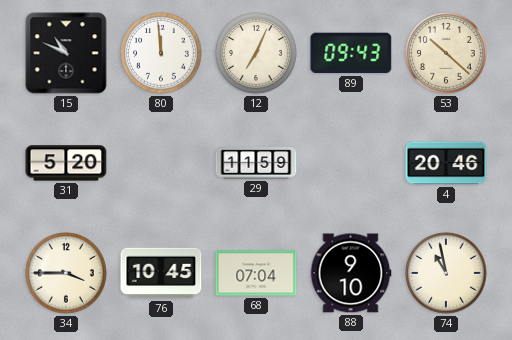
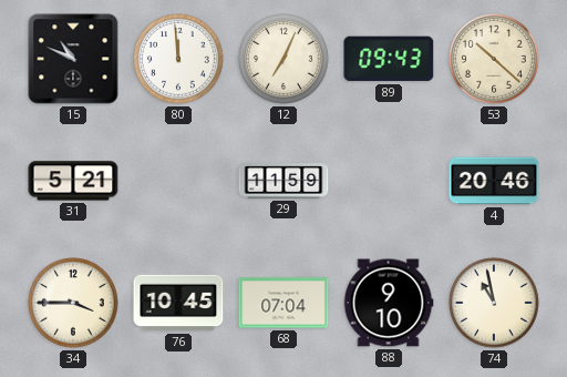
31: 5:20 -> 5:21
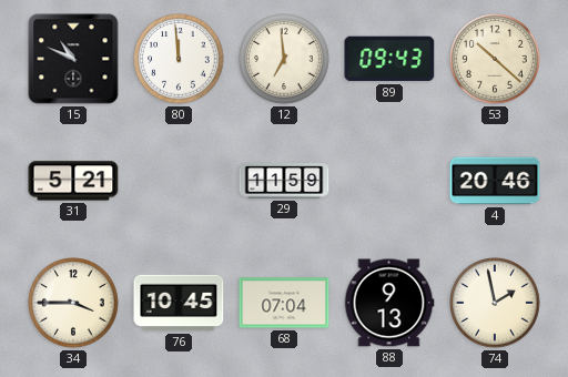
12: 7:04 -> 6:59
88: 9:10 -> 9:13
74: 10:58 -> 1:58
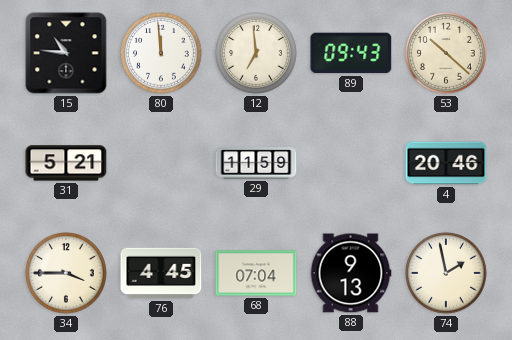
15: 10:49 -> 10:46
76: 10:45 -> 4:45
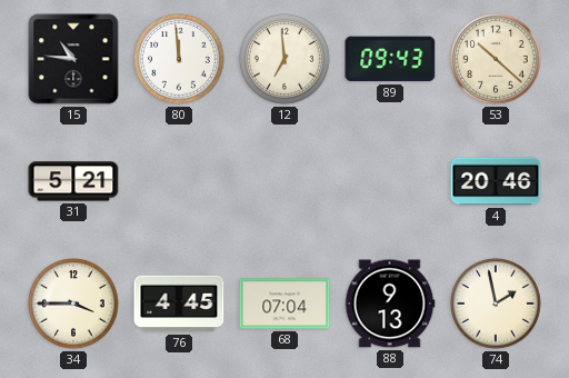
29: 11:59 -> none
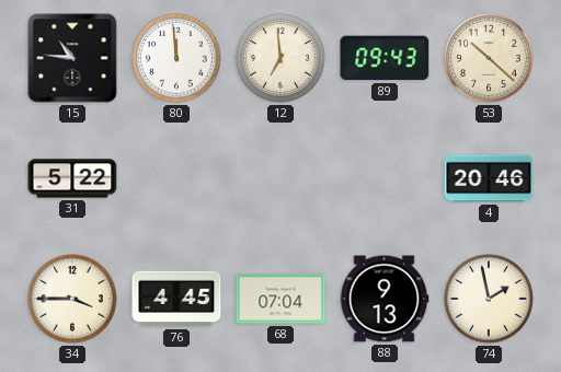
31: 5:21 -> 5:22
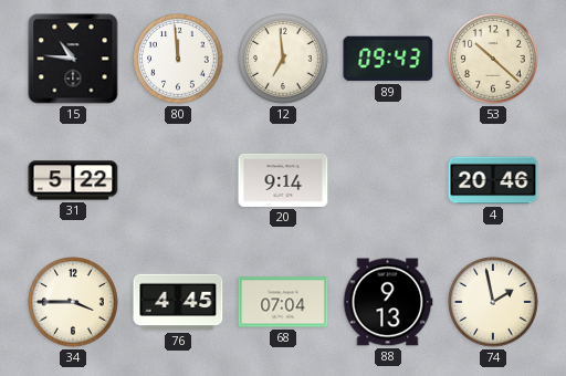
20: none -> 9:14
